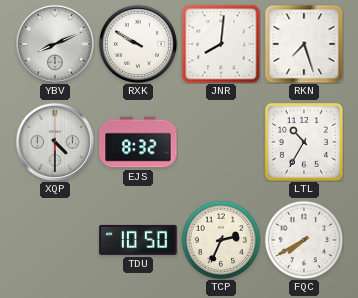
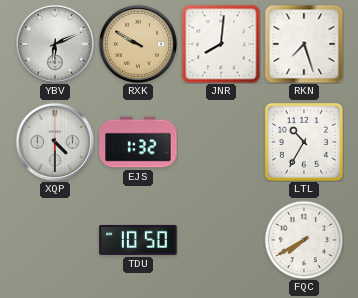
YBV: 8:11 -> 6:11
RXK dial: white -> champagne
EJS: 8:32 -> 1:32
TCP: 2:34 -> none
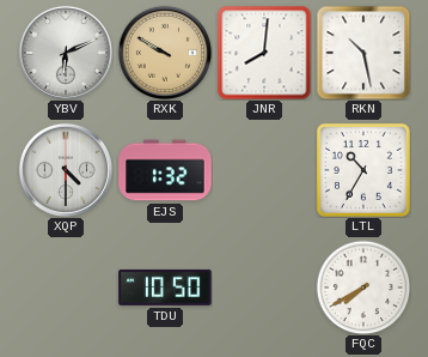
RKN: 7:27 -> 10:28
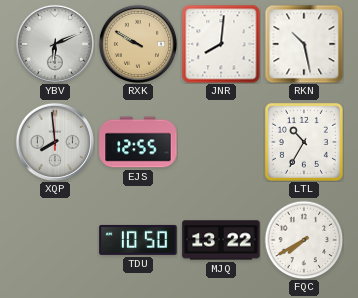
XQP: 4:30 -> 7:59
EJS: 1:32 -> 12:55
MJQ: none -> 13:22
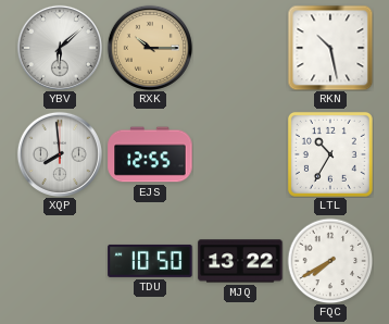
YBV: 6:11 -> 6:08
RXK: 9:50 -> 10:15
JNR: 8:01 -> none
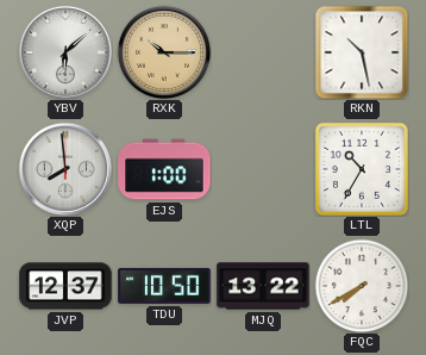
EJS: 12:55 -> 1:00
JVP: none -> 12:37
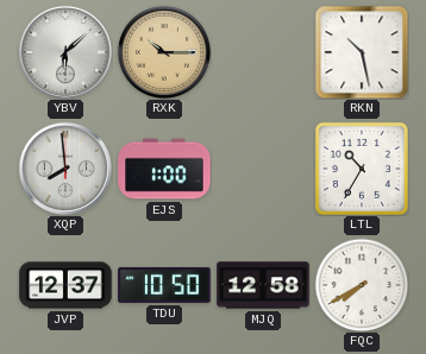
MJQ: 13:22 -> 12:58
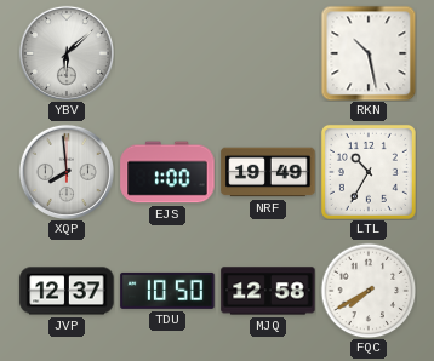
RXK: 10:15 -> none
NRF: none -> 19:49
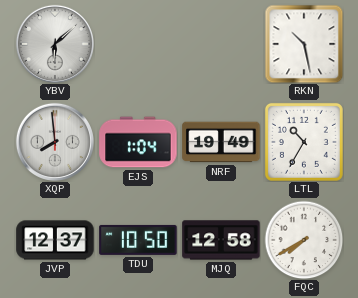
EJS: 1:00 -> 1:04
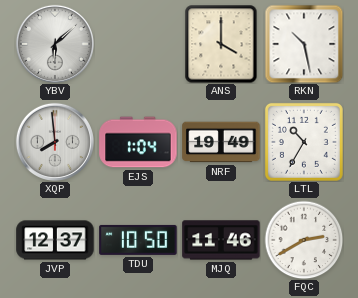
ANS: none -> 4:00
MJQ: 12:58 -> 11:46
FQC: 7:40 -> 2:40
